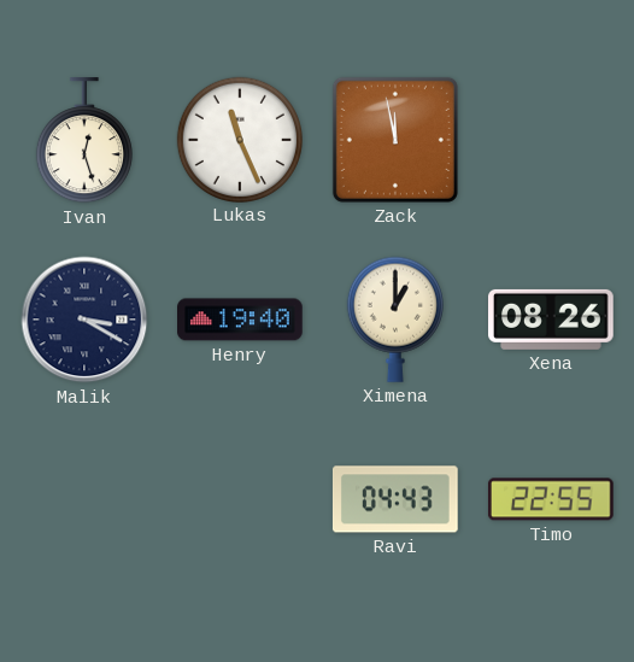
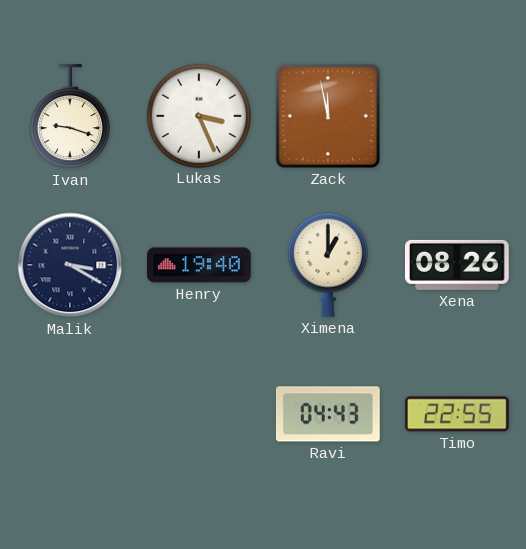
Ivan: 12:27 -> 9:18
Lukas: 11:26 -> 3:26
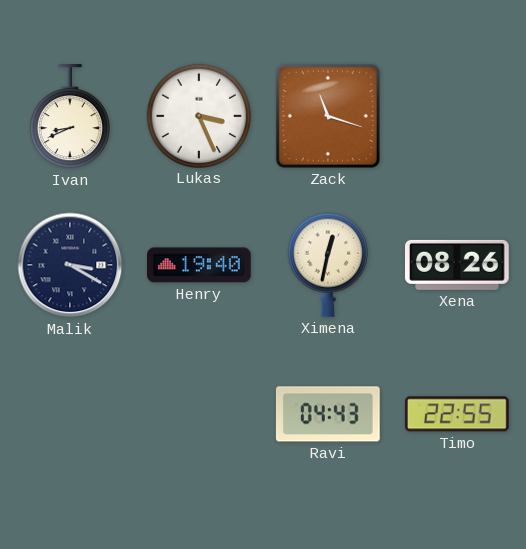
Ivan: 9:18 -> 8:41
Zack: 11:58 -> 11:18
Ximena: 1:00 -> 12:32
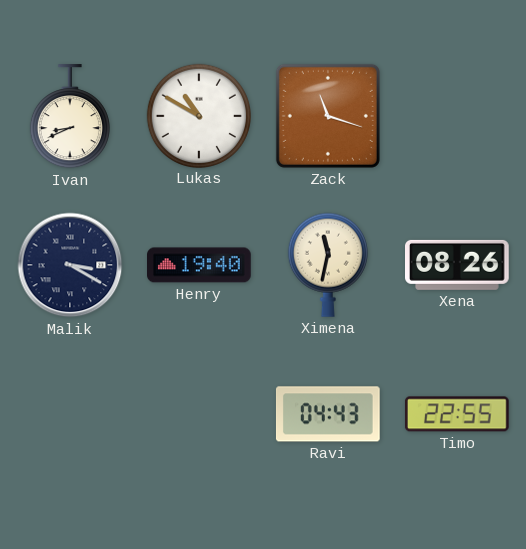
Lukas: 3:26 -> 10:50
Ximena: 12:32 -> 11:32
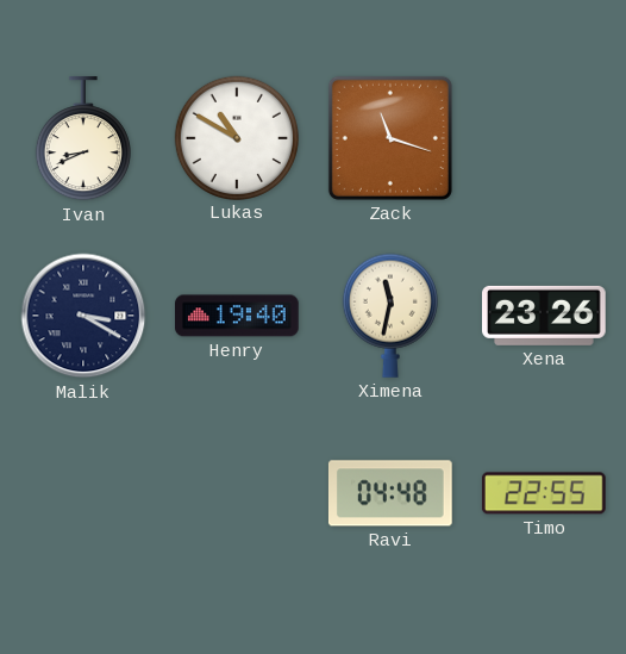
Xena: 08:26 -> 23:26
Ravi: 04:43 -> 04:48
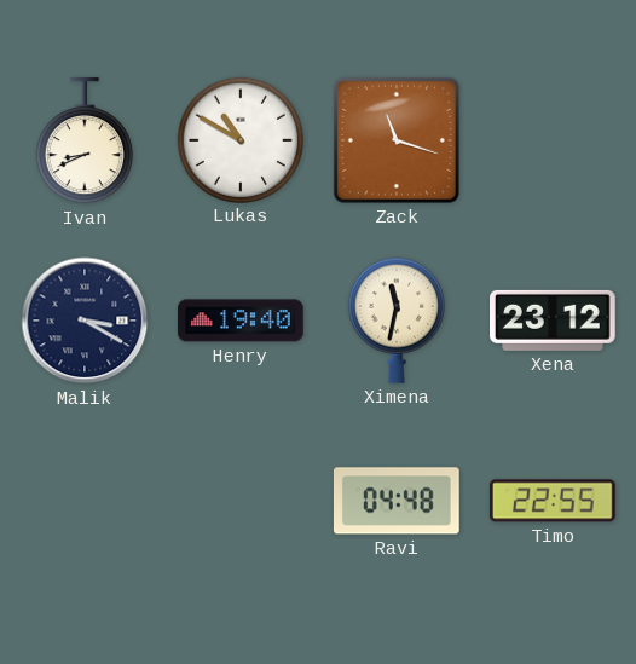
Xena: 23:26 -> 23:12
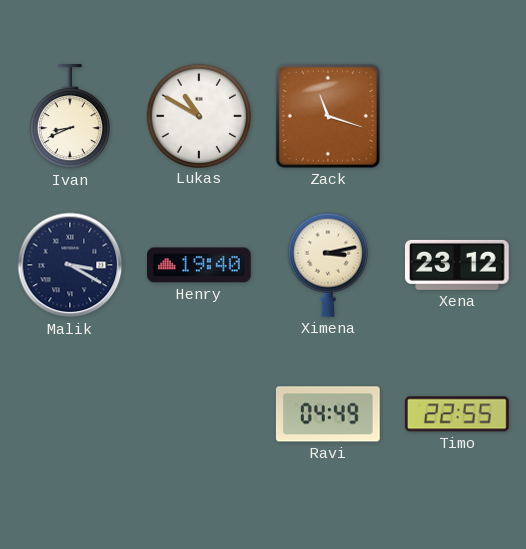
Ximena: 11:32 -> 3:13
Ravi: 04:48 -> 04:49
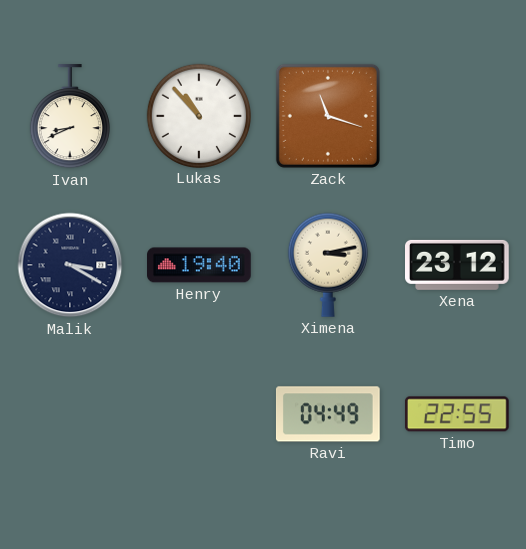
Lukas: 10:50 -> 10:53
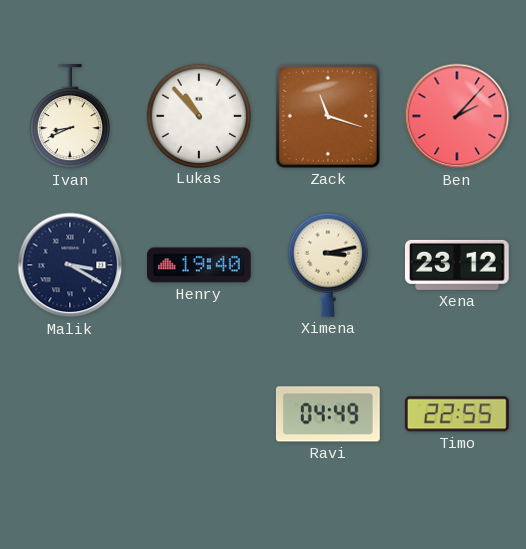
Ben: none -> 2:07
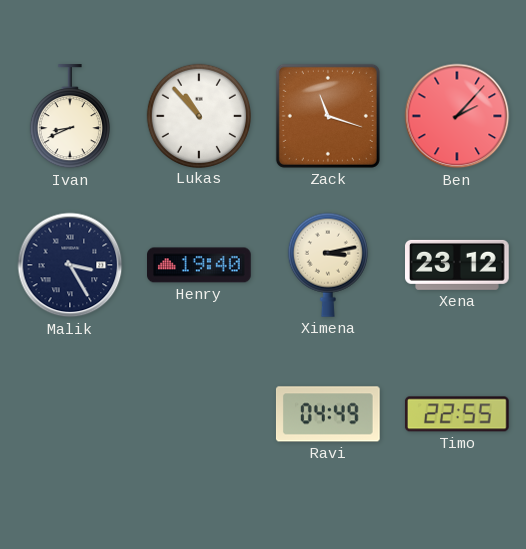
Malik: 3:20 -> 3:25
